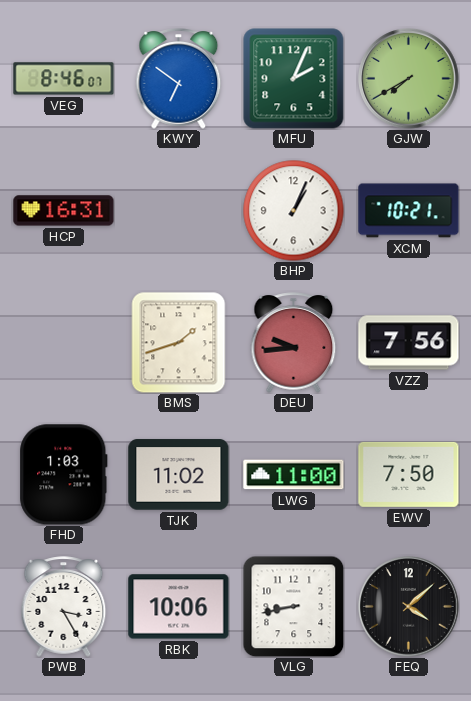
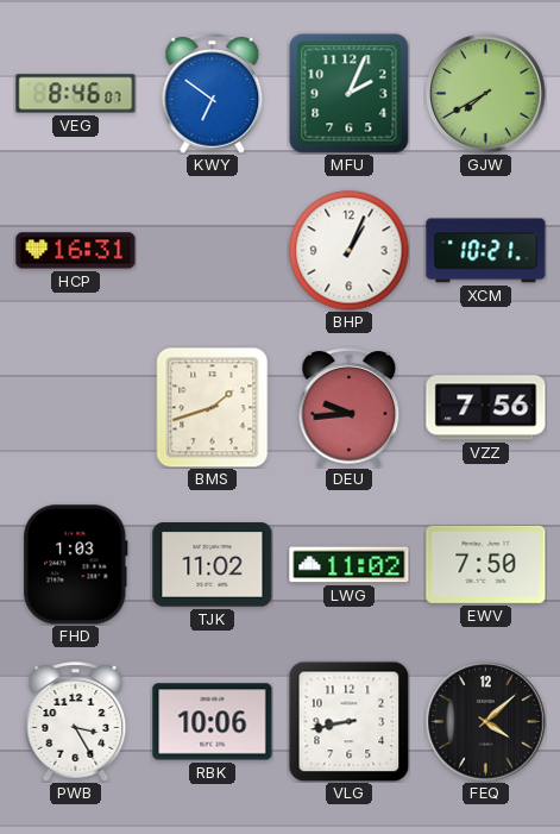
LWG: 11:00 -> 11:02
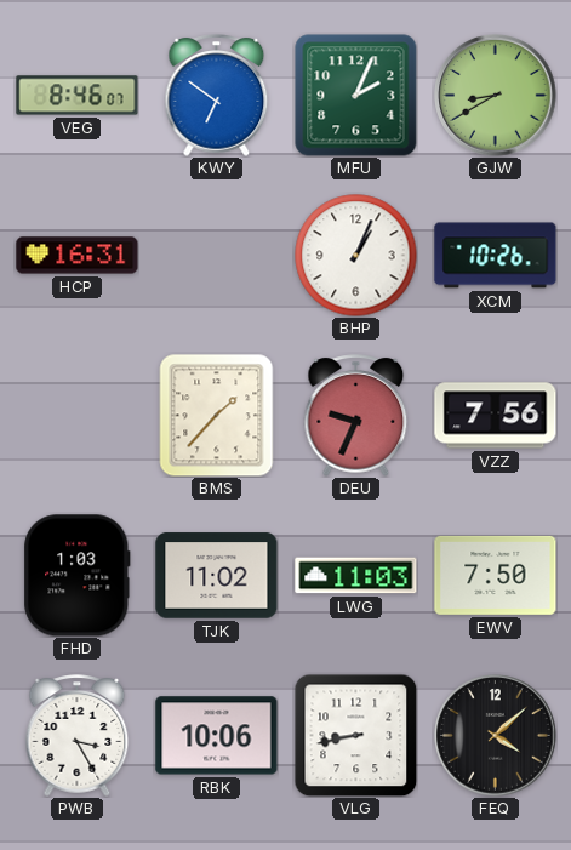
GJW: 7:40 -> 8:40
XCM: 10:21 -> 10:26
BMS: 1:42 -> 1:37
DEU: 9:44 -> 9:34
LWG: 11:02 -> 11:03
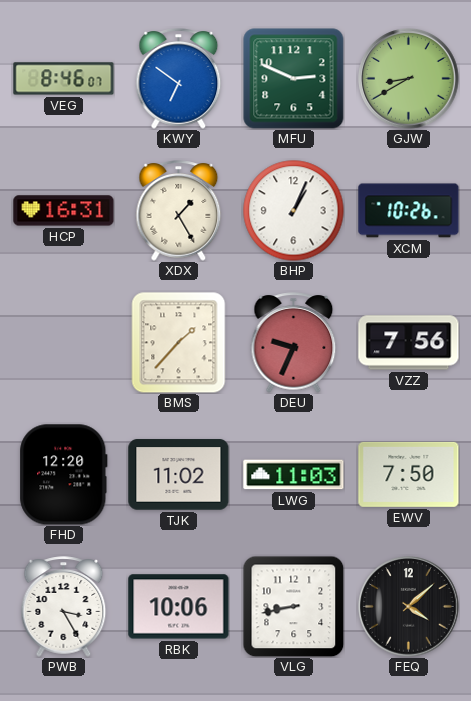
MFU: 2:04 -> 2:49
XDX: none -> 1:25
FHD: 1:03 -> 12:20
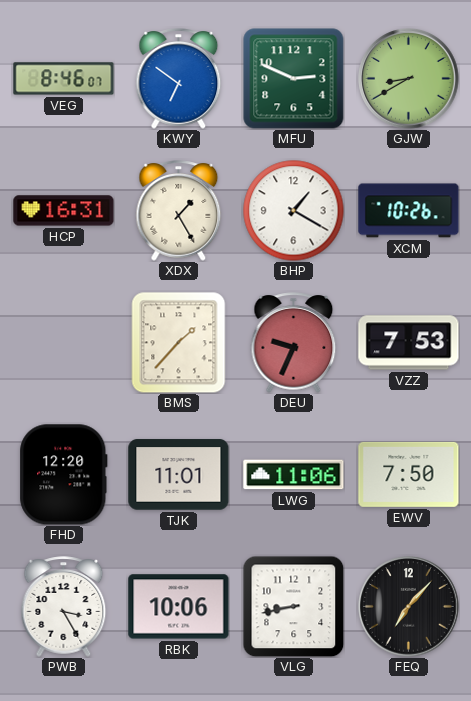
BHP: 1:04 -> 1:20
VZZ: 7:56 -> 7:53
TJK: 11:02 -> 11:01
LWG: 11:03 -> 11:06
FEQ: 4:08 -> 7:07
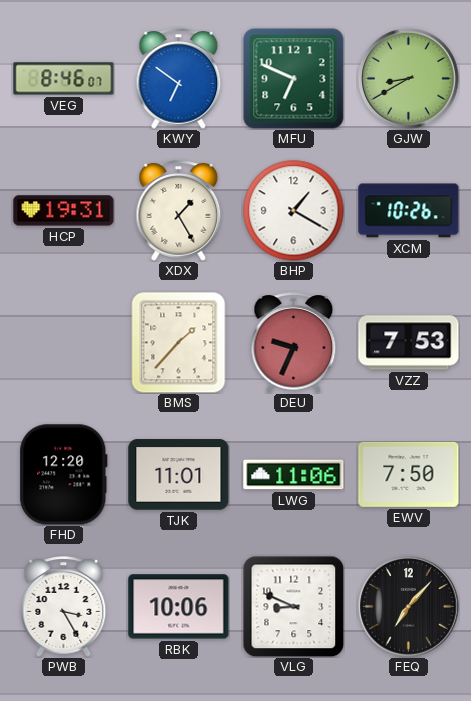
MFU: 2:49 -> 6:49
HCP: 16:31 -> 19:31
VLG: 8:43 -> 8:49
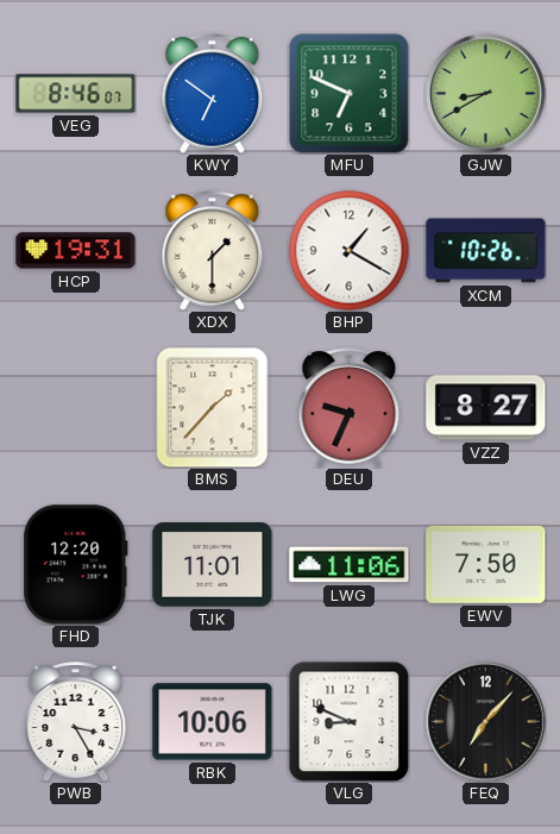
XDX: 1:25 -> 1:30
VZZ: 7:53 -> 8:27
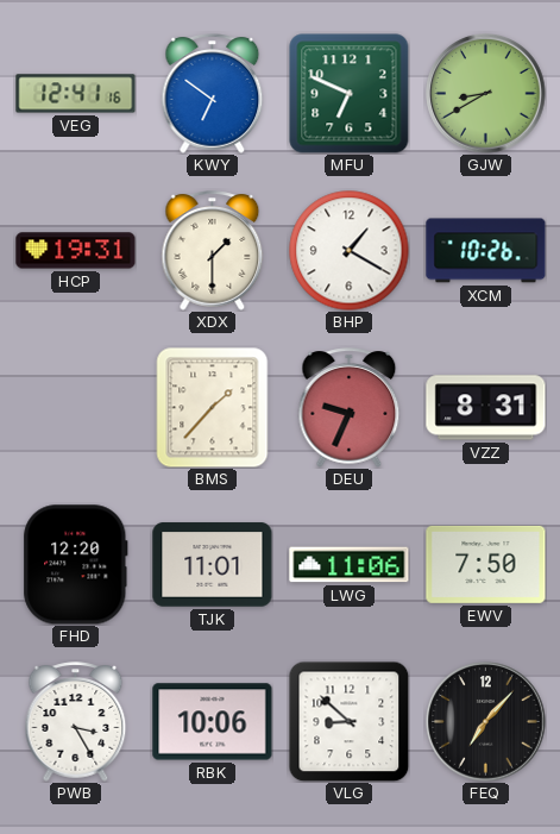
VEG: 8:46 -> 12:41
VZZ: 8:27 -> 8:31
VLG: 8:49 -> 8:52
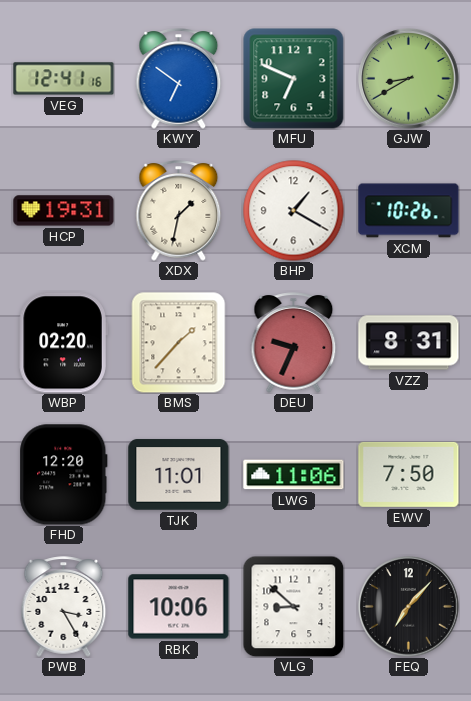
XDX: 1:30 -> 1:32
WBP: none -> 02:20
